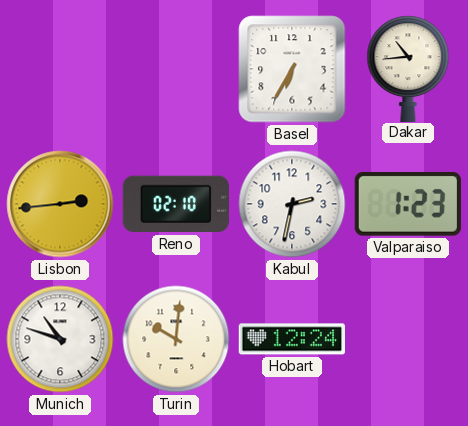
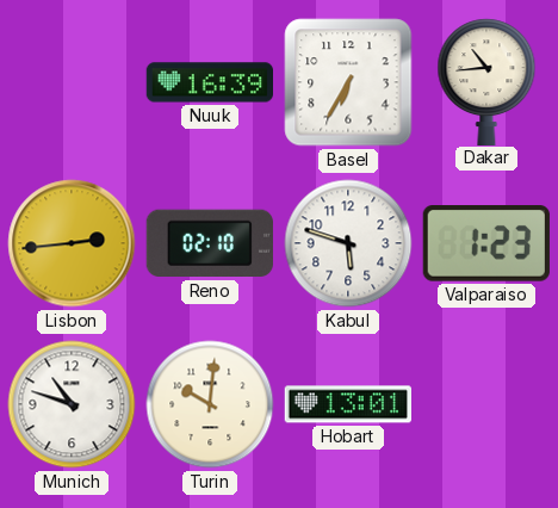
Nuuk: none -> 16:39
Kabul: 2:32 -> 5:48
Hobart: 12:24 -> 13:01
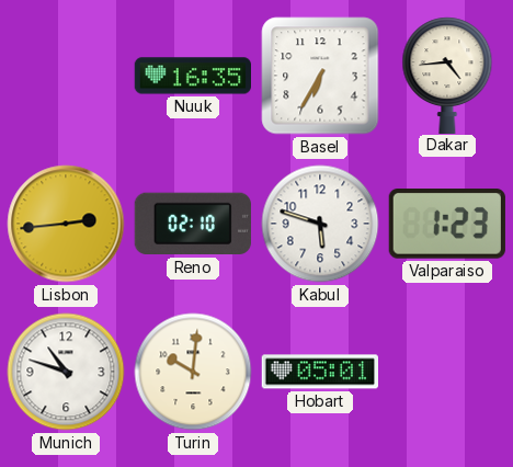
Nuuk: 16:39 -> 16:35
Dakar: 10:44 -> 4:44
Hobart: 13:01 -> 05:01
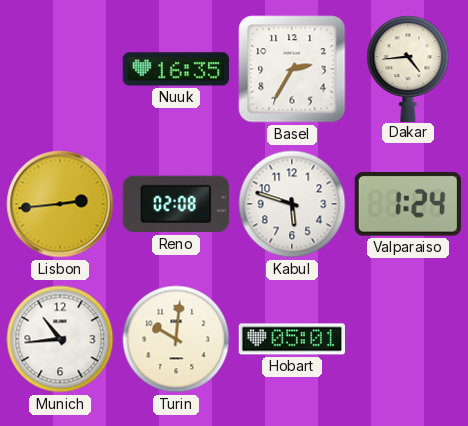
Basel: 6:35 -> 2:35
Reno: 02:10 -> 02:08
Valparaiso: 1:23 -> 1:24
Munich: 10:48 -> 10:44
